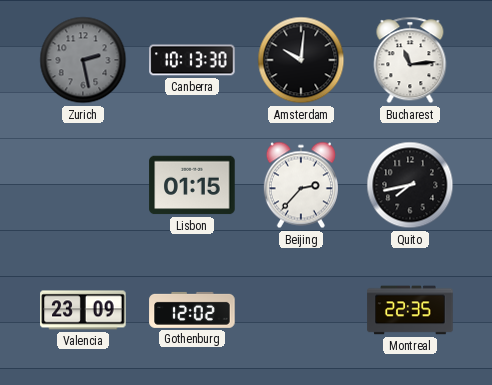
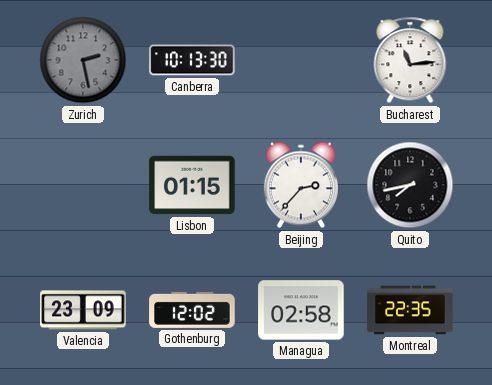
Amsterdam: 10:01 -> none
Managua: none -> 02:58
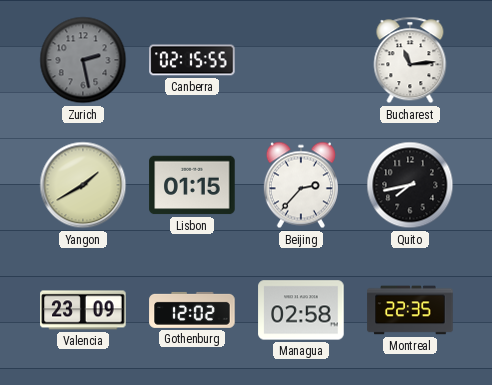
Canberra: 10:13 -> 02:15
Yangon: none -> 1:40
